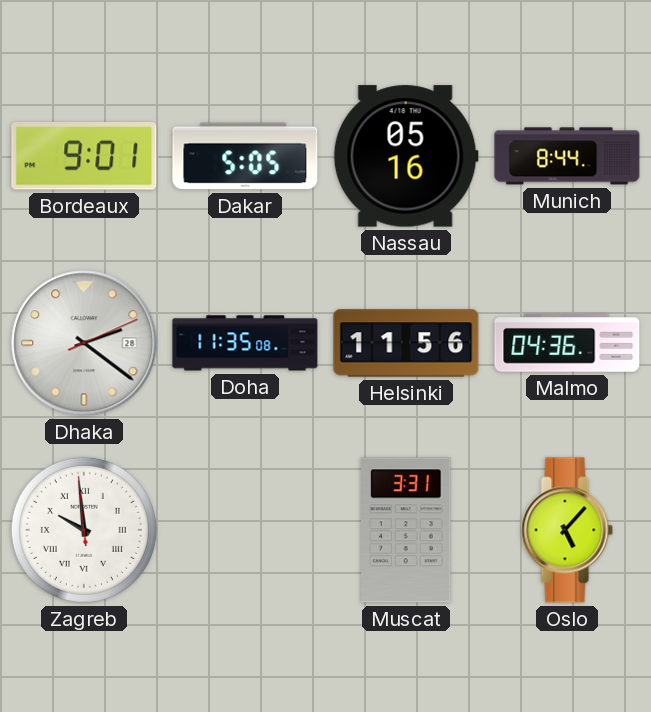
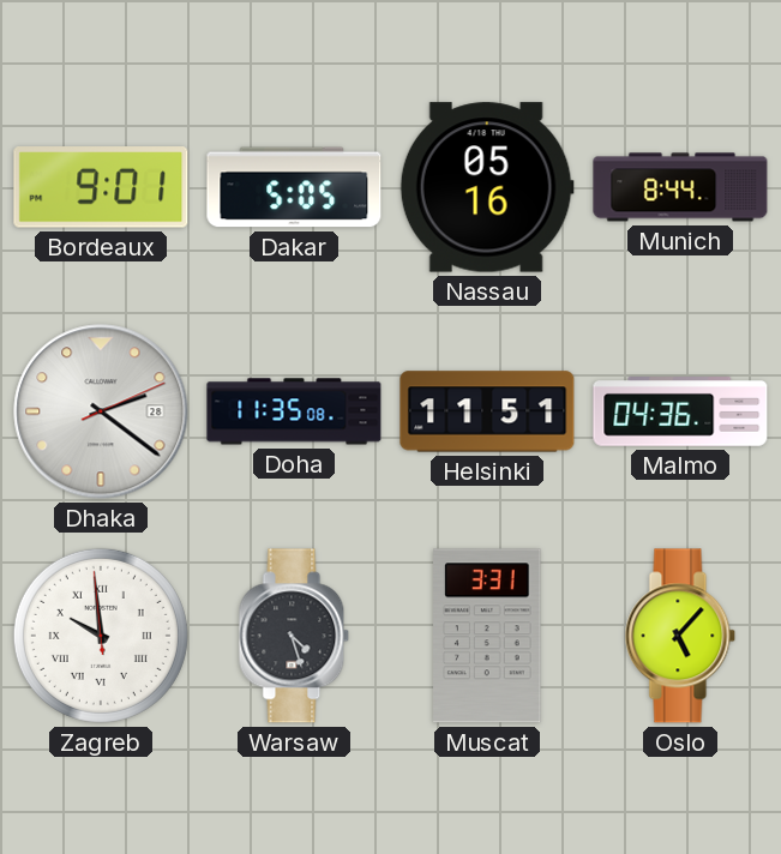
Helsinki: 11:56 -> 11:51
Warsaw: none -> 4:27
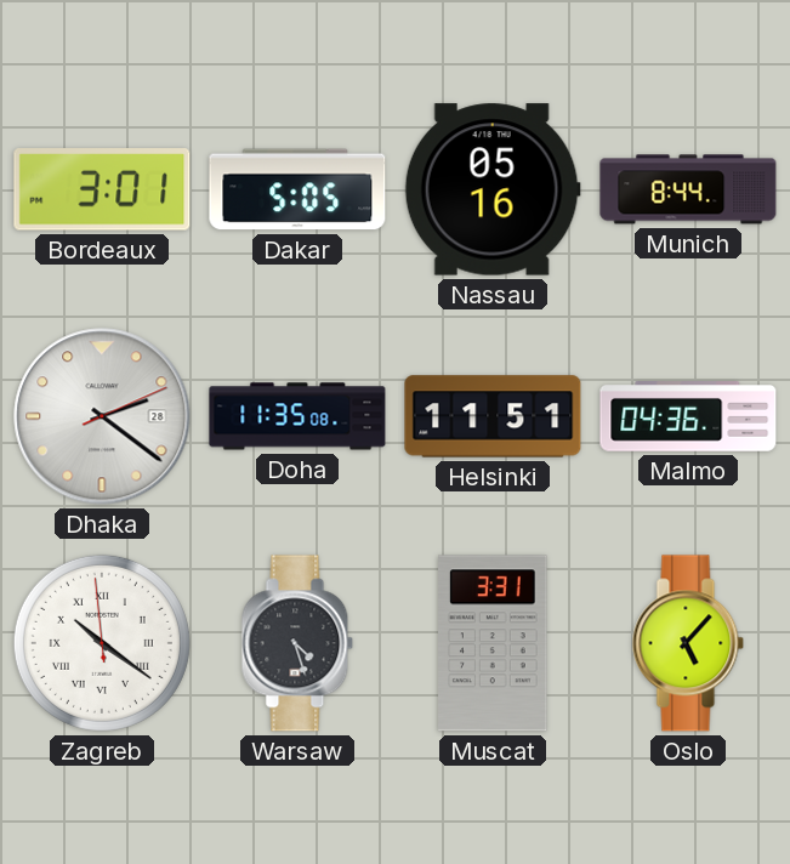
Bordeaux: 9:01 -> 3:01
Zagreb: 9:58 -> 10:20
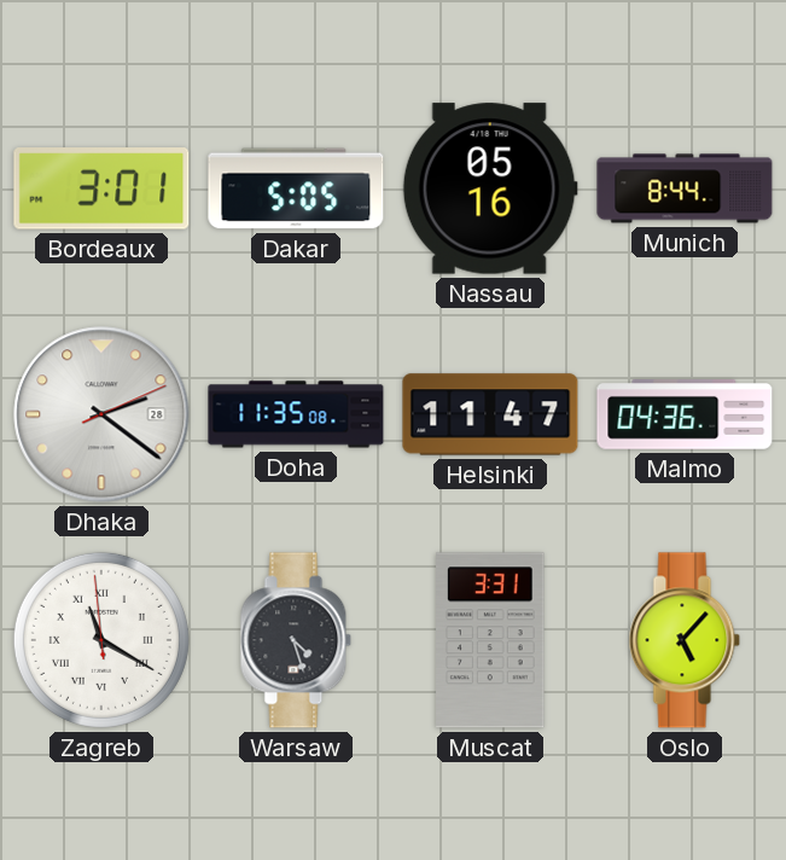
Helsinki: 11:51 -> 11:47
Zagreb: 10:20 -> 11:19
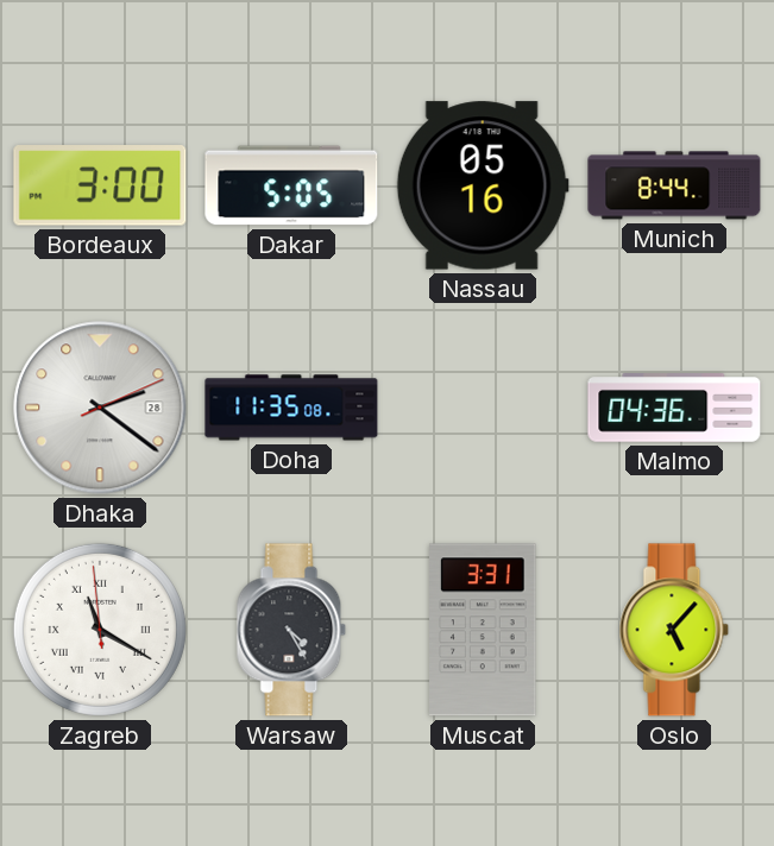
Bordeaux: 3:01 -> 3:00
Helsinki: 11:47 -> none
Warsaw: 4:27 -> 4:25
